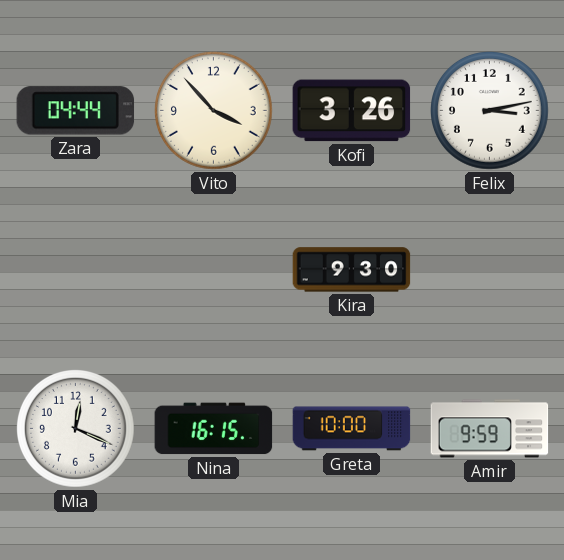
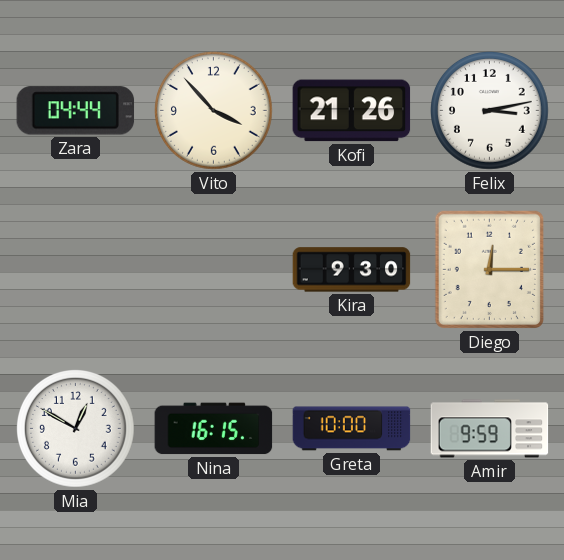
Kofi: 3:26 -> 21:26
Diego: none -> 12:15
Mia: 12:19 -> 12:50
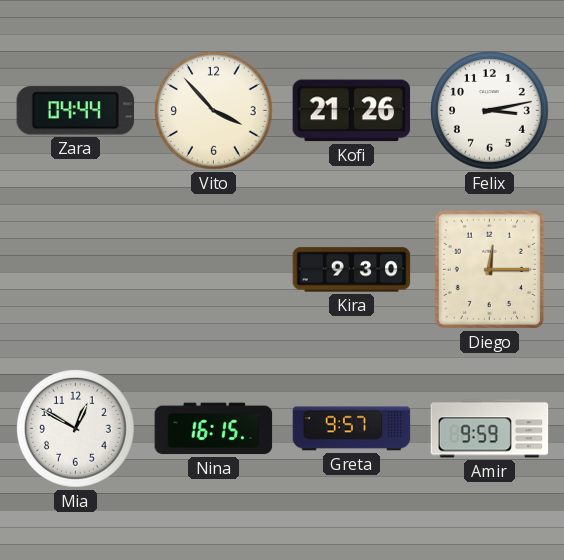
Greta: 10:00 -> 9:57
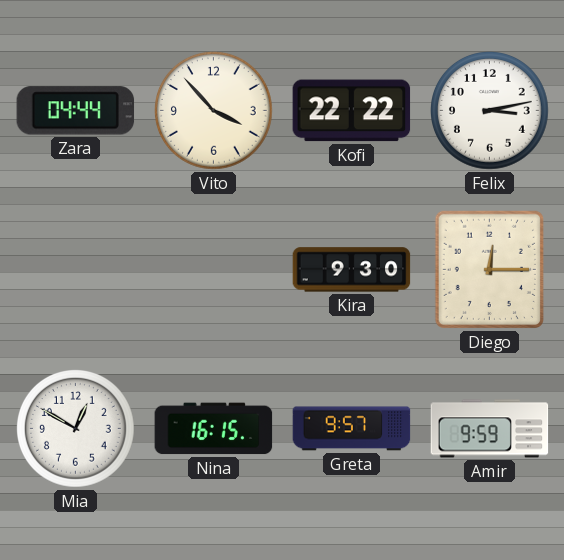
Kofi: 21:26 -> 22:22
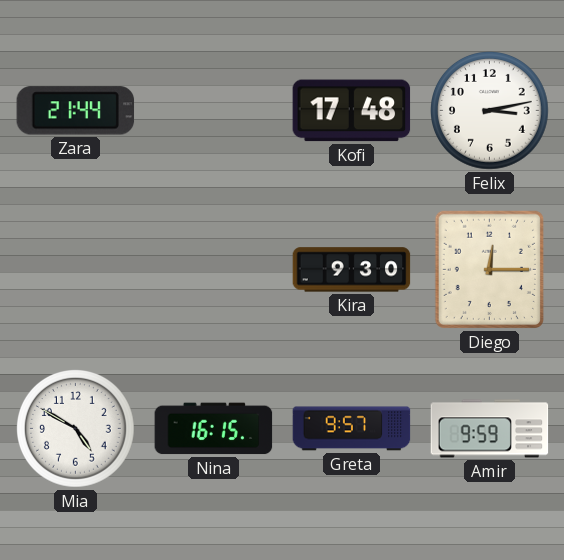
Zara: 04:44 -> 21:44
Vito: 3:53 -> none
Kofi: 22:22 -> 17:48
Mia: 12:50 -> 4:50
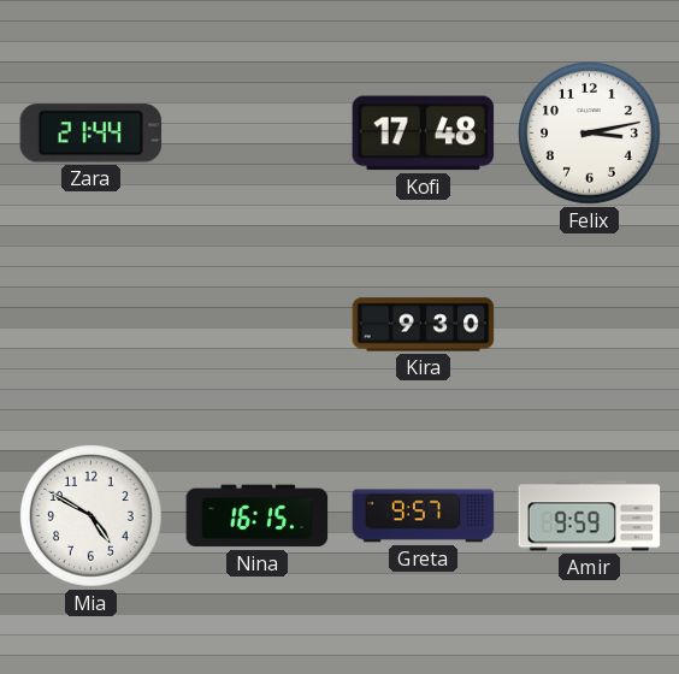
Diego: 12:15 -> none
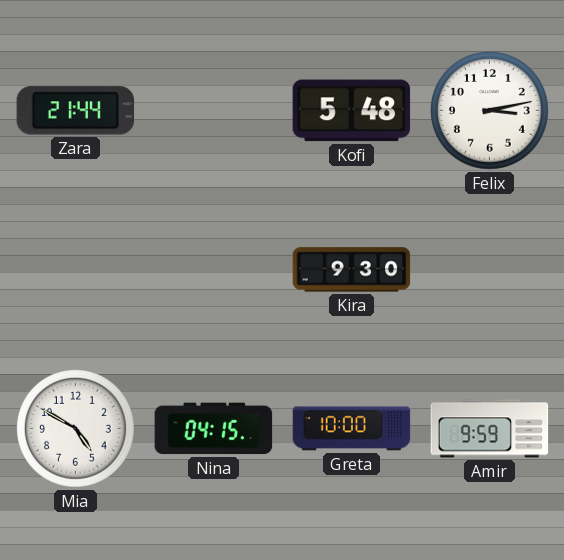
Kofi: 17:48 -> 5:48
Nina: 16:15 -> 04:15
Greta: 9:57 -> 10:00
